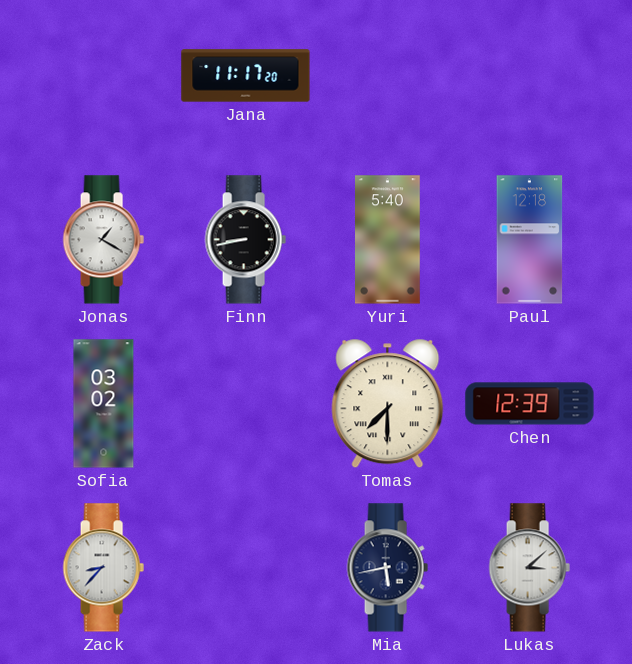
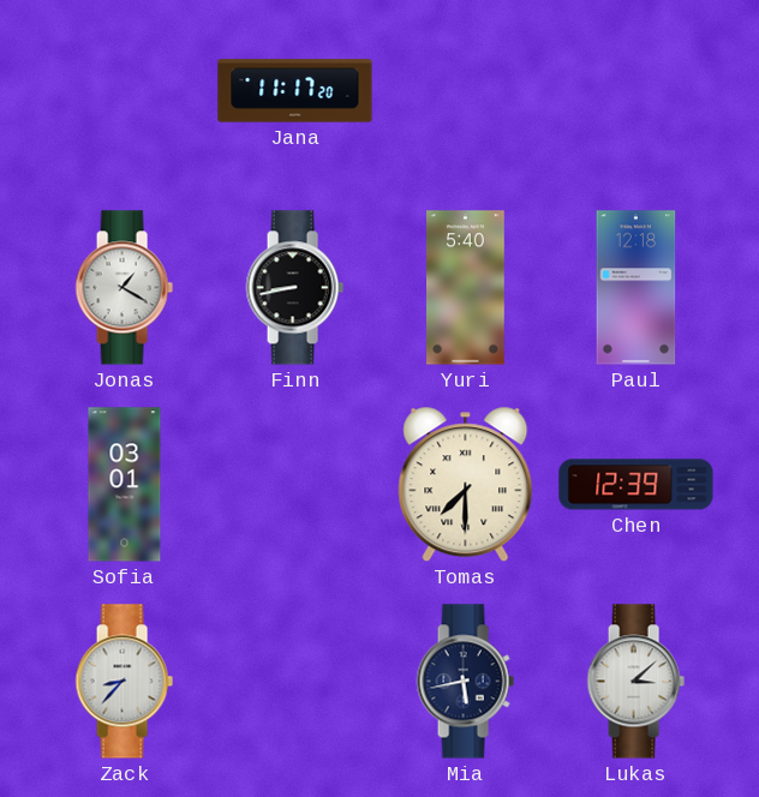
Sofia: 03:02 -> 03:01
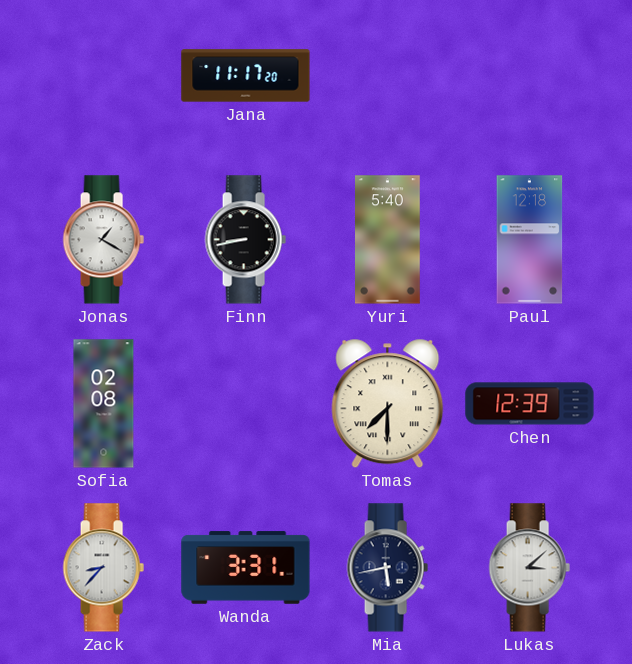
Sofia: 03:01 -> 02:08
Wanda: none -> 3:31
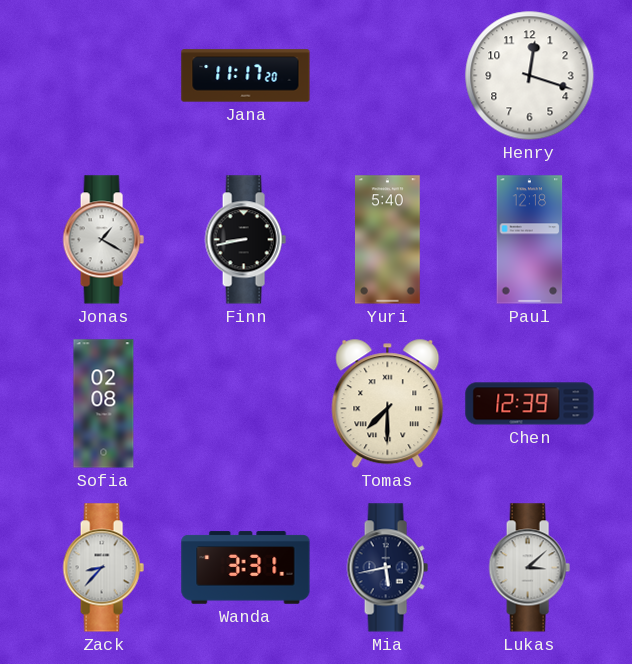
Henry: none -> 12:18
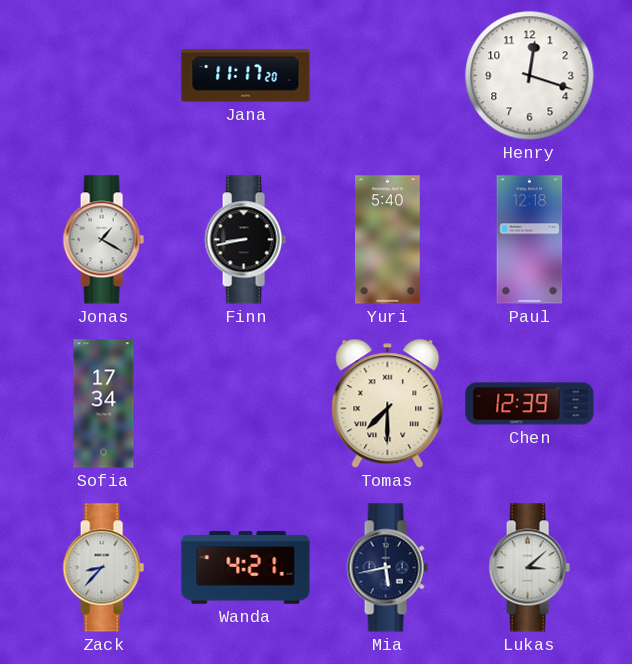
Sofia: 02:08 -> 17:34
Wanda: 3:31 -> 4:21
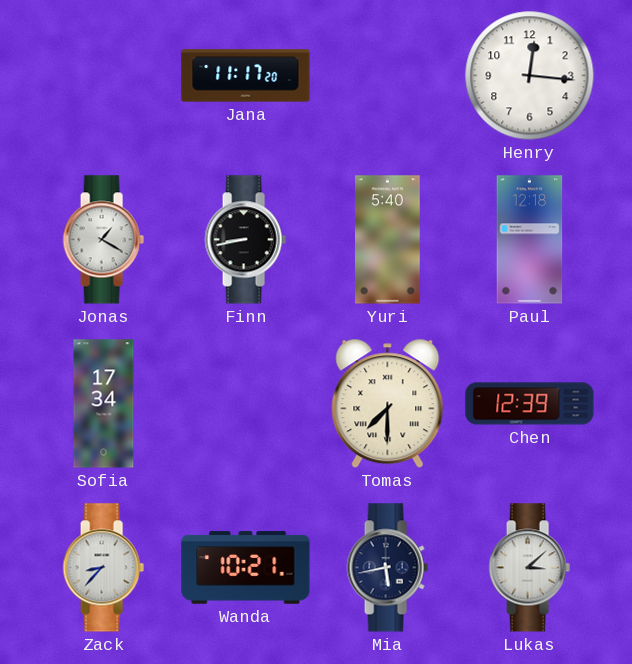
Henry: 12:18 -> 12:16
Wanda: 4:21 -> 10:21
